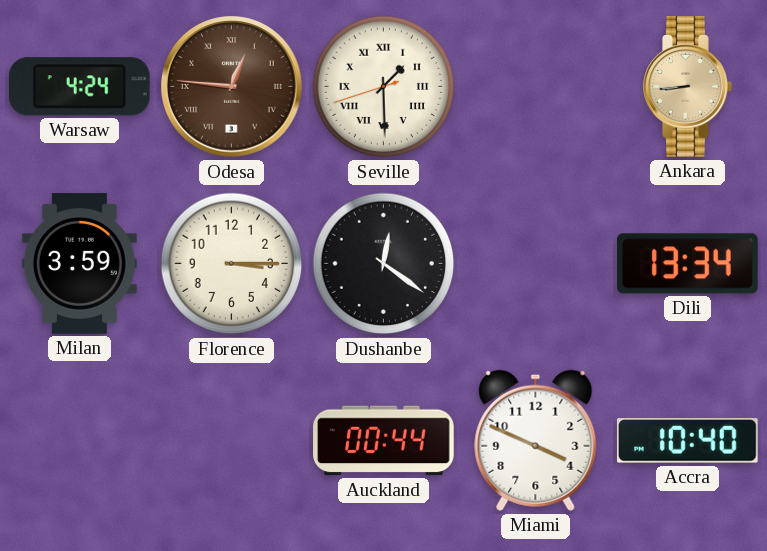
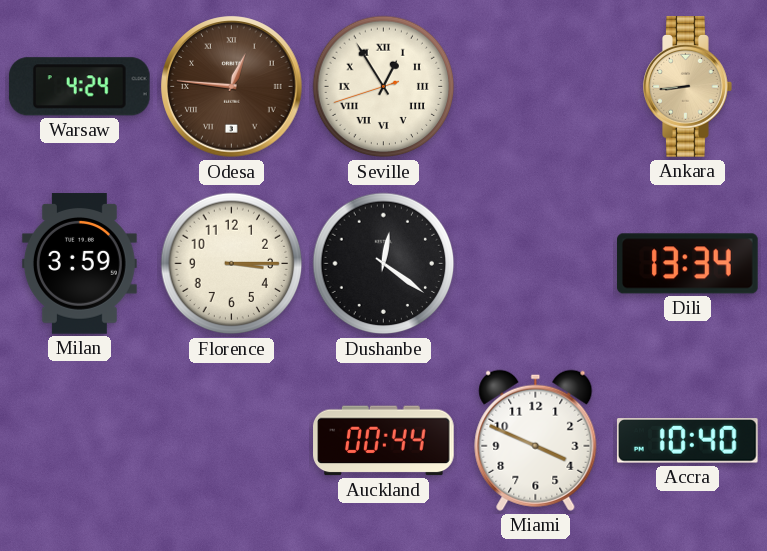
Seville: 1:29 -> 12:54
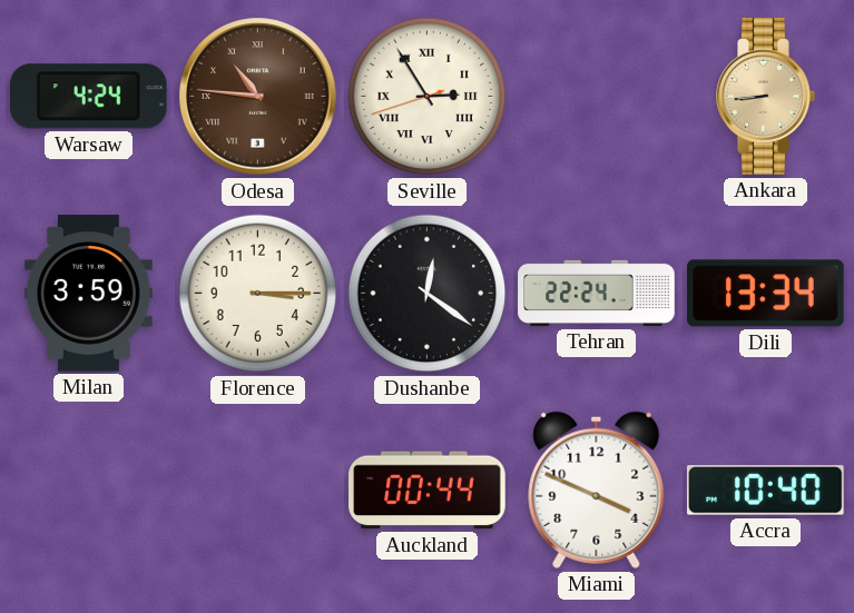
Odesa: 12:46 -> 10:46
Seville: 12:54 -> 2:54
Tehran: none -> 22:24
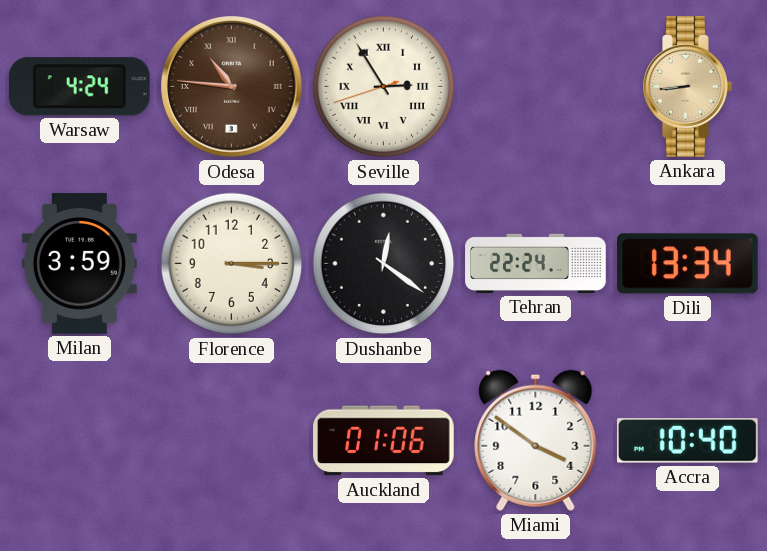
Auckland: 00:44 -> 01:06
Miami: 3:49 -> 3:51
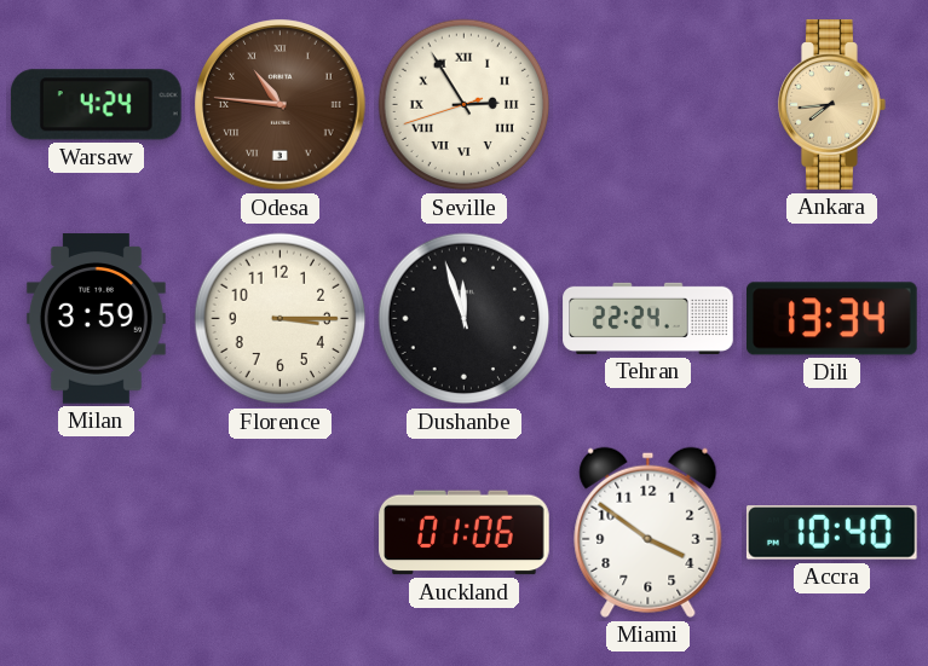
Ankara: 8:44 -> 7:44
Dushanbe: 12:21 -> 11:57
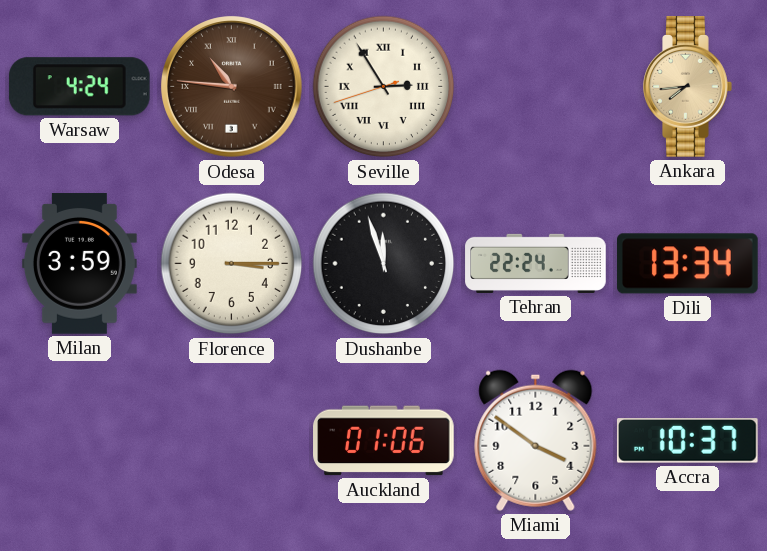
Accra: 10:40 -> 10:37
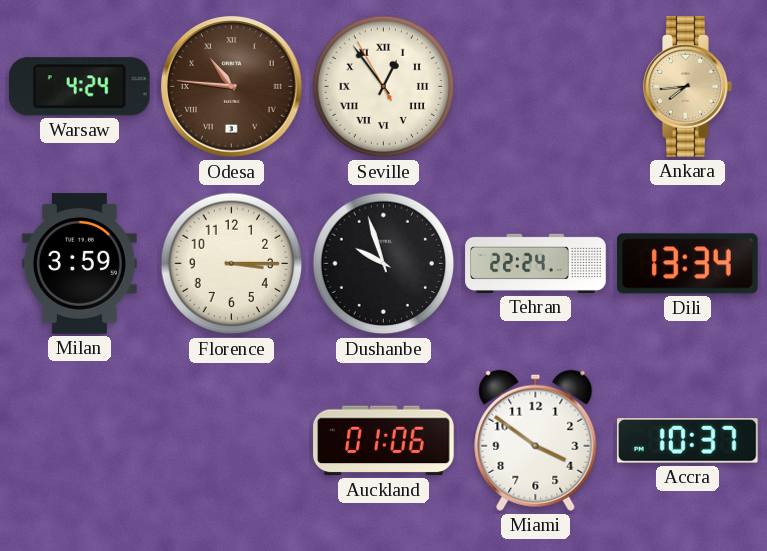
Seville: 2:54 -> 12:53
Dushanbe: 11:57 -> 9:57
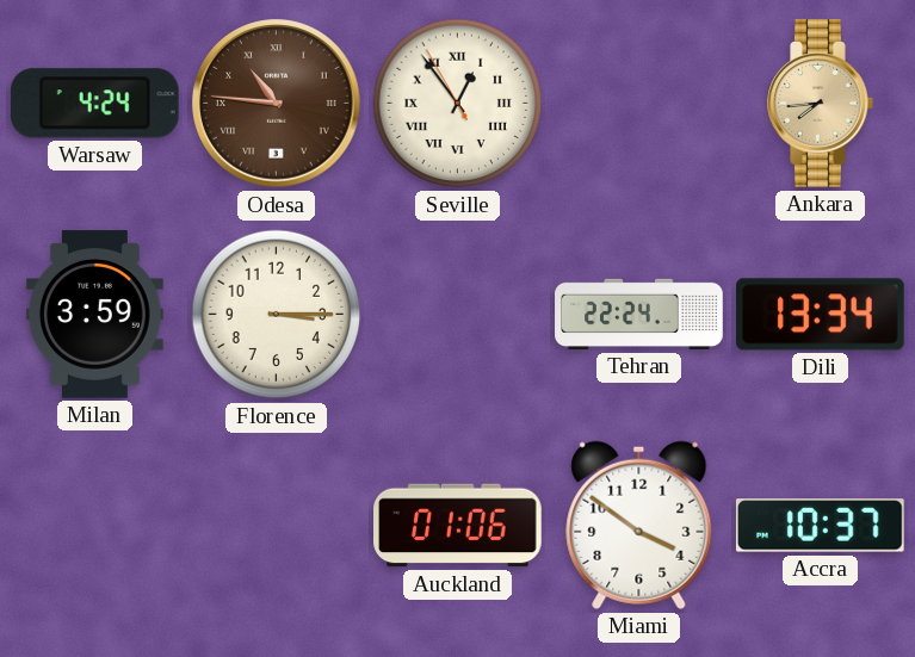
Dushanbe: 9:57 -> none
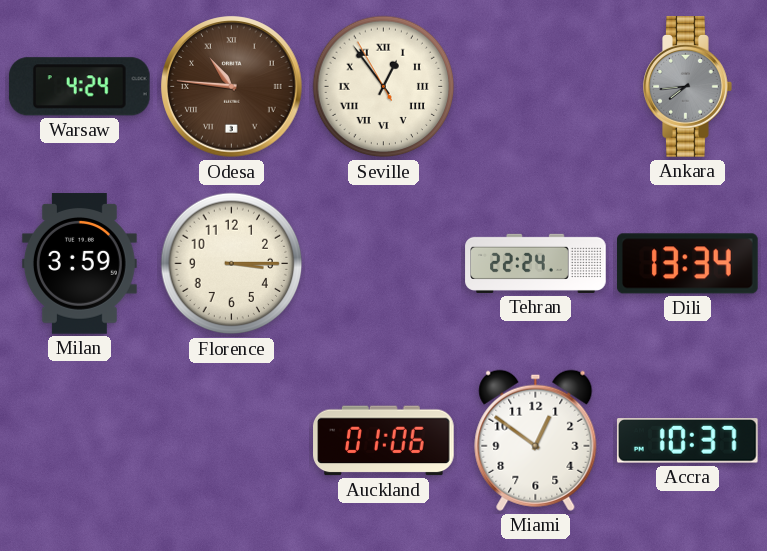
Ankara dial: champagne -> grey
Miami: 3:51 -> 12:51
